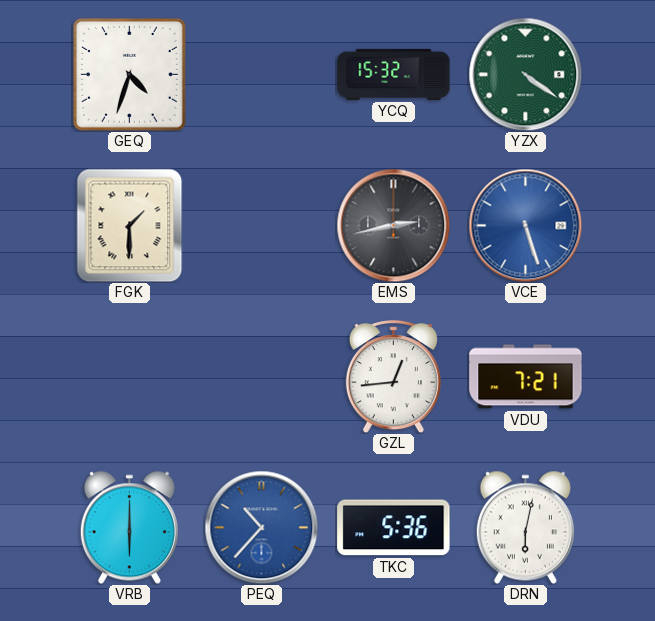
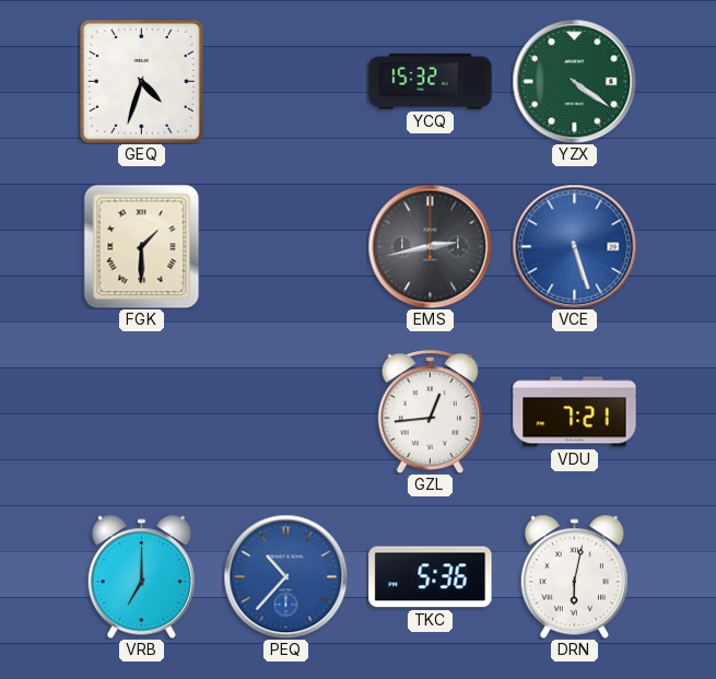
VRB: 6:00 -> 7:00
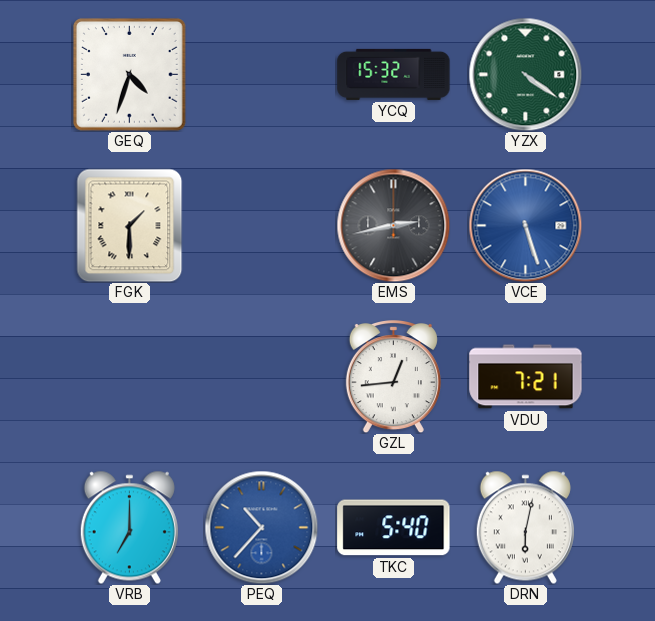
TKC: 5:36 -> 5:40
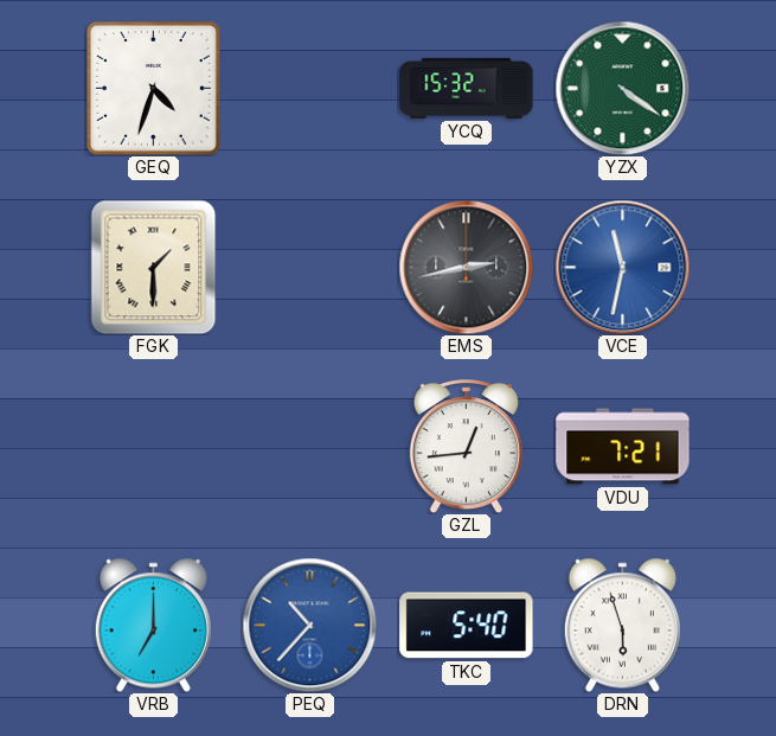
VCE: 5:27 -> 11:32
DRN: 6:02 -> 5:57
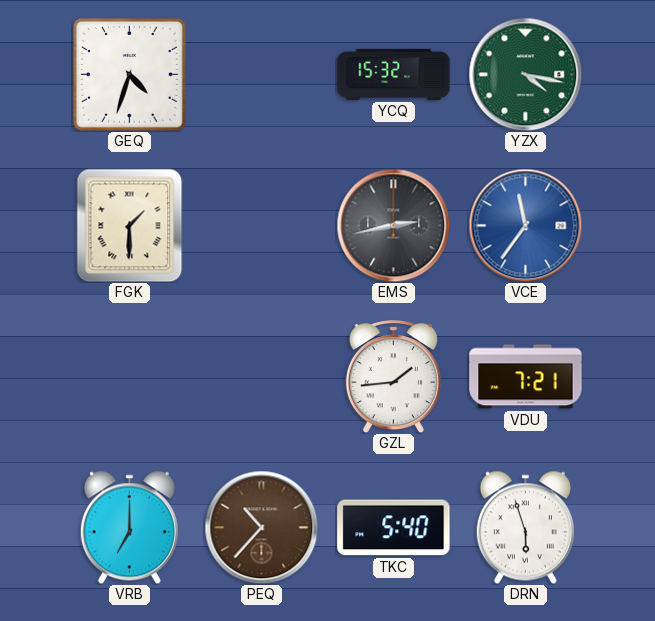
YZX: 4:21 -> 4:17
VCE: 11:32 -> 11:36
GZL: 12:44 -> 1:44
PEQ dial: blue -> brown
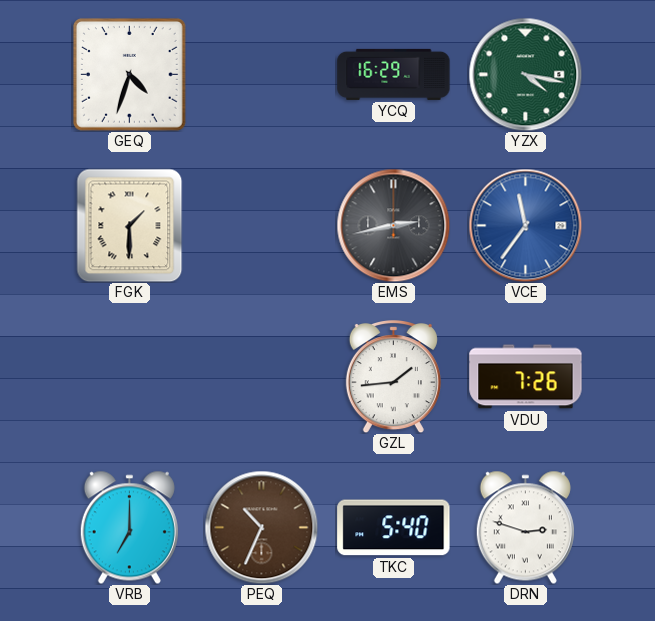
YCQ: 15:32 -> 16:29
VDU: 7:21 -> 7:26
PEQ: 10:37 -> 10:34
DRN: 5:57 -> 2:48
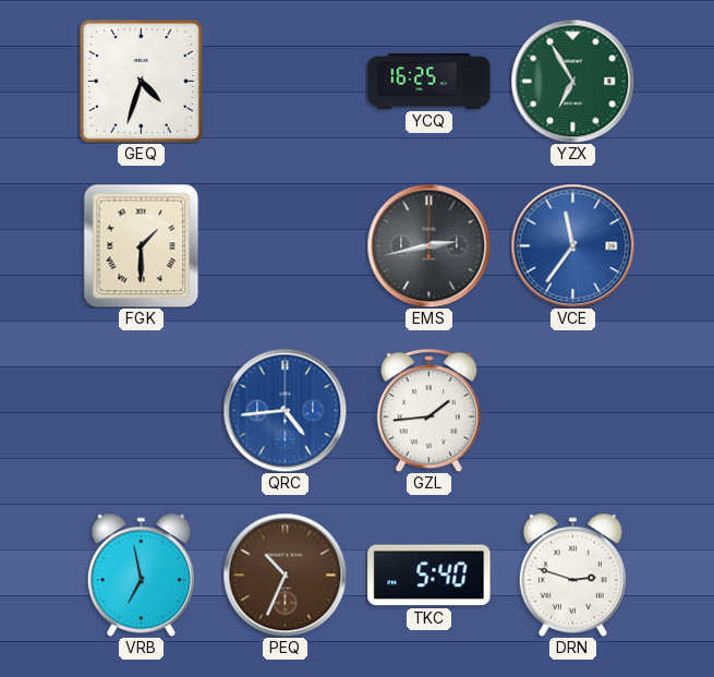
YCQ: 16:29 -> 16:25
YZX: 4:17 -> 6:55
QRC: none -> 4:44
VDU: 7:26 -> none
VRB: 7:00 -> 6:58
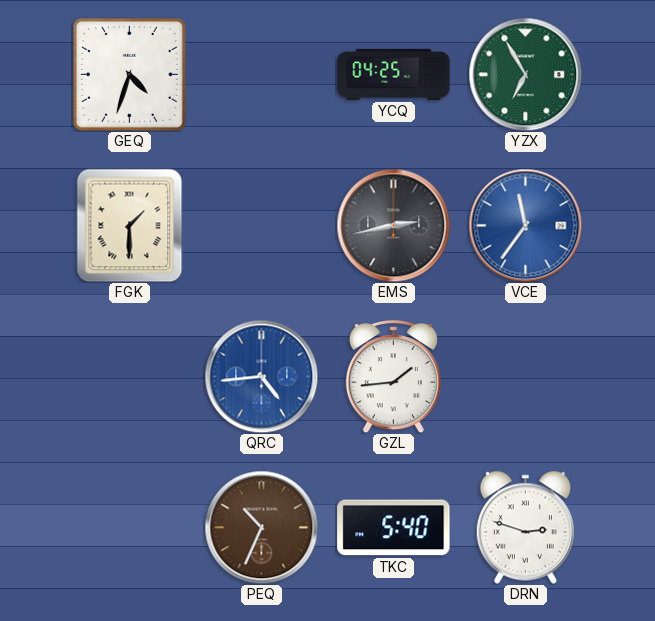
YCQ: 16:25 -> 04:25
VRB: 6:58 -> none
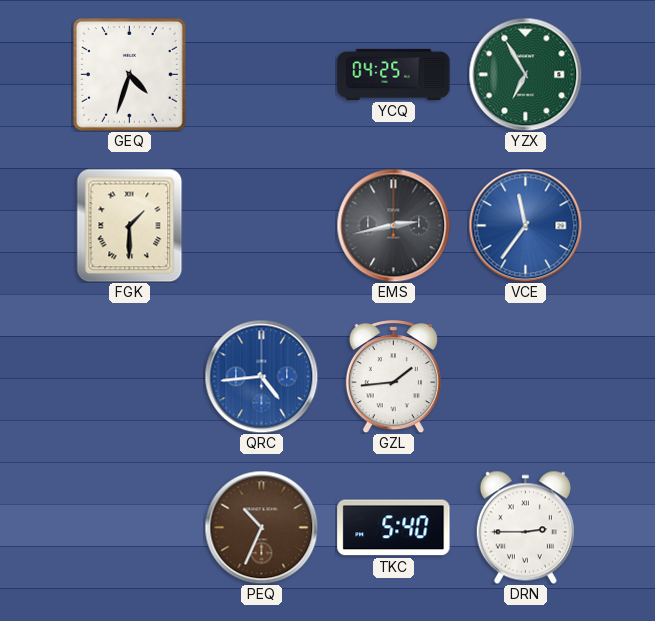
DRN: 2:48 -> 2:45
